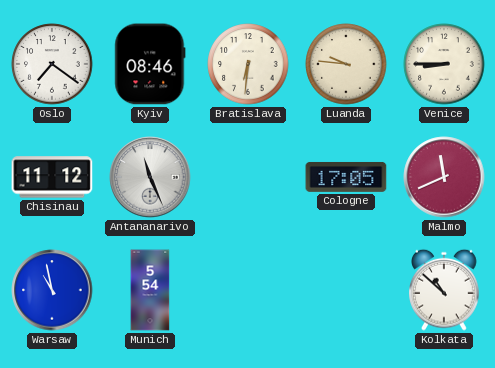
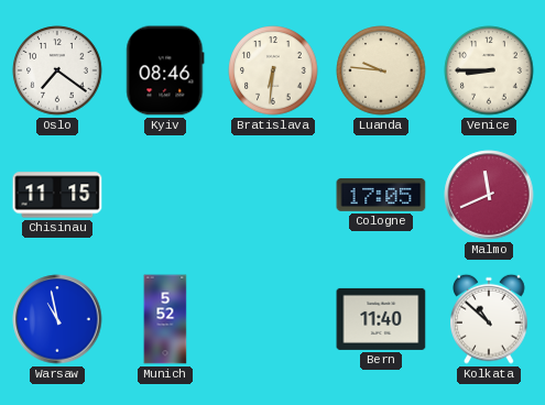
Chisinau: 11:12 -> 11:15
Antananarivo: 11:26 -> none
Munich: 5:54 -> 5:52
Bern: none -> 11:40
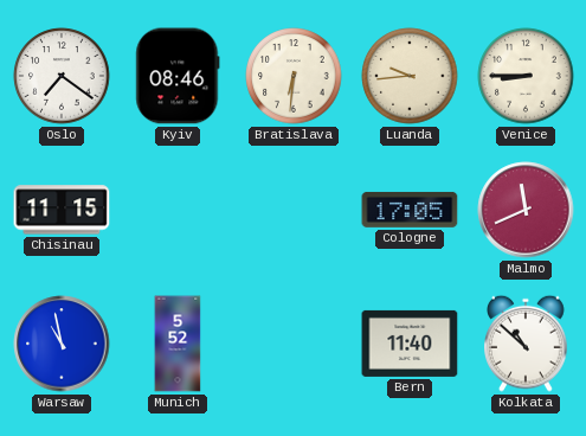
Luanda: 9:46 -> 9:44
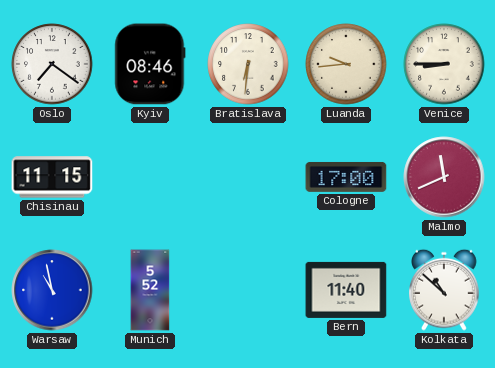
Cologne: 17:05 -> 17:00
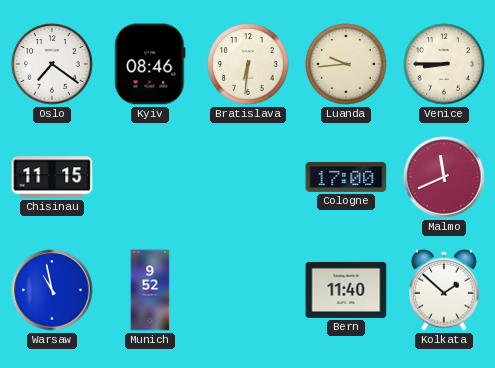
Munich: 5:52 -> 9:52
Kolkata: 10:52 -> 1:52
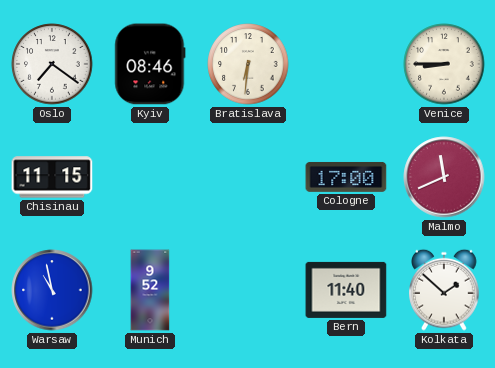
Luanda: 9:44 -> none
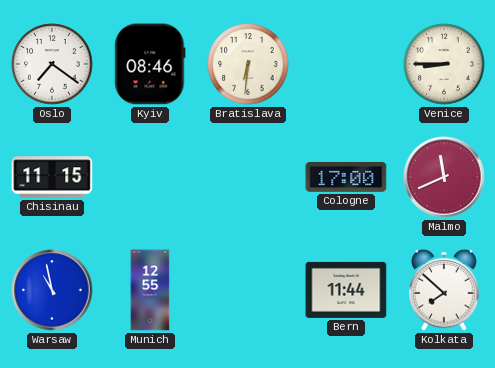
Munich: 9:52 -> 12:55
Bern: 11:40 -> 11:44
Kolkata: 1:52 -> 7:52
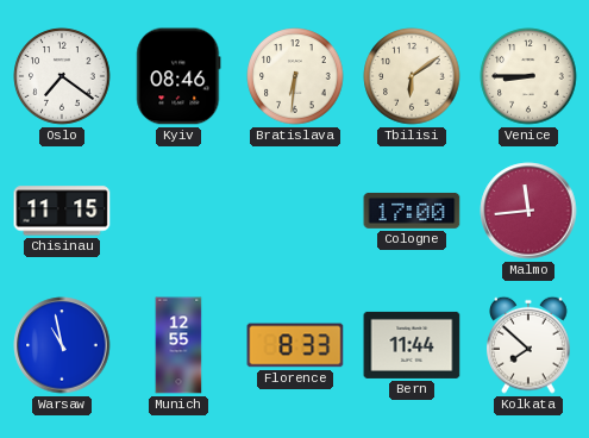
Tbilisi: none -> 6:09
Malmo: 11:41 -> 11:44
Florence: none -> 8:33
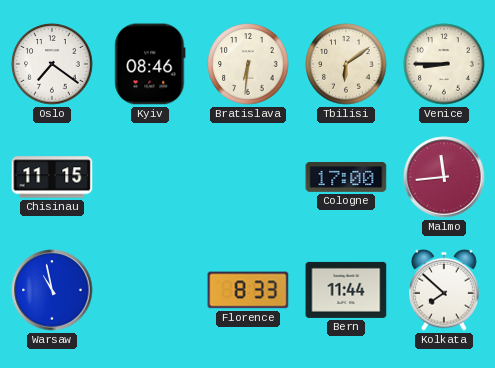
Munich: 12:55 -> none
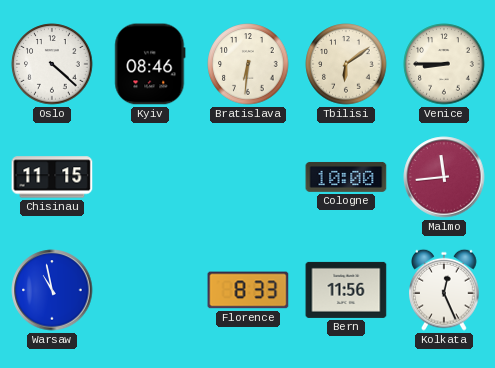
Oslo: 7:21 -> 4:22
Cologne: 17:00 -> 10:00
Bern: 11:44 -> 11:56
Kolkata: 7:52 -> 12:26
